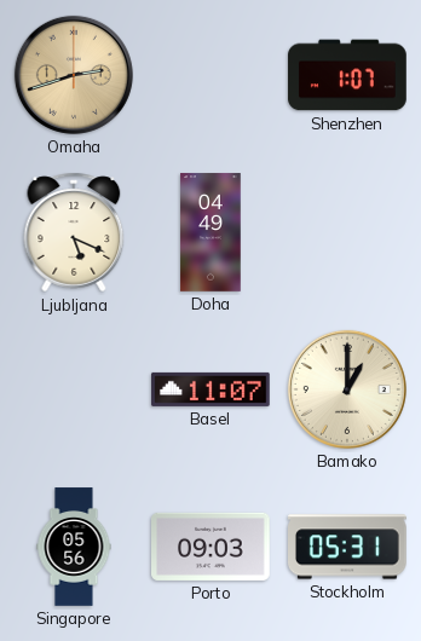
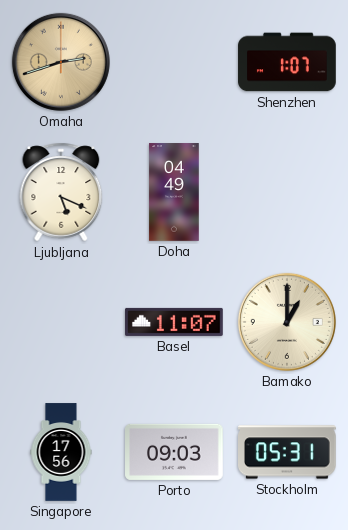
Singapore: 05:56 -> 17:56
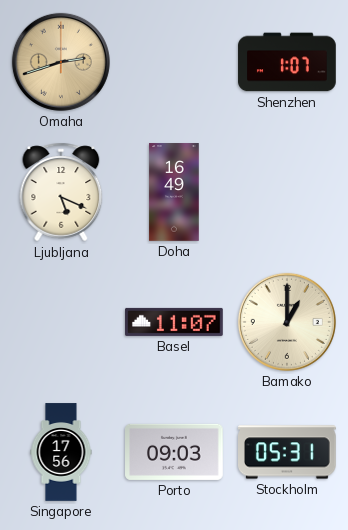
Doha: 04:49 -> 16:49
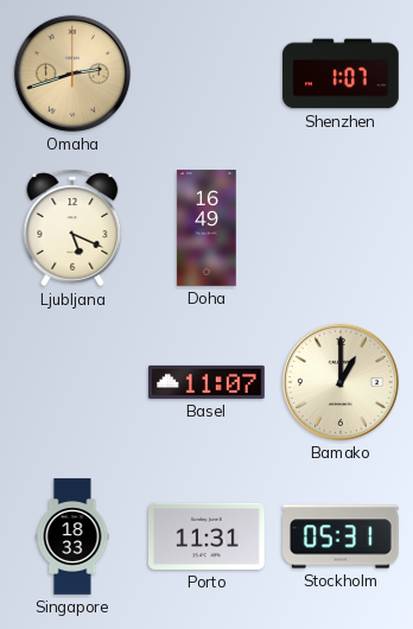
Singapore: 17:56 -> 18:33
Porto: 09:03 -> 11:31
